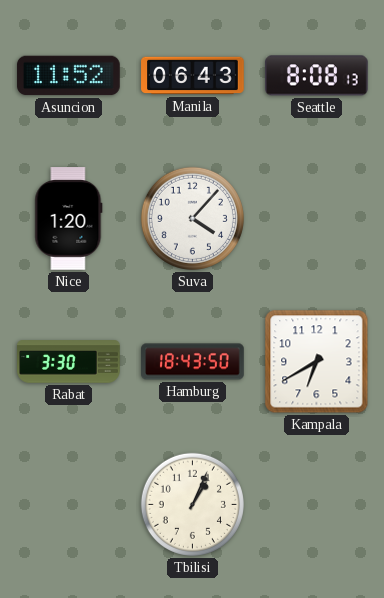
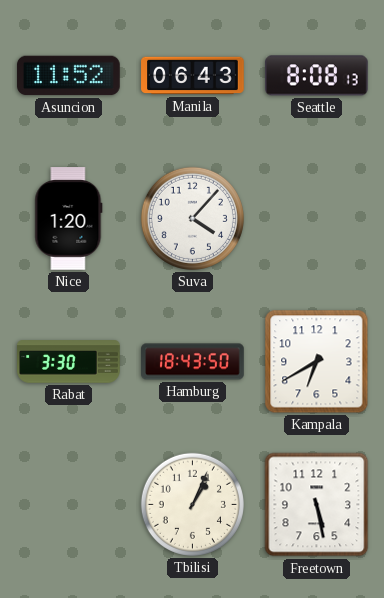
Freetown: none -> 5:28
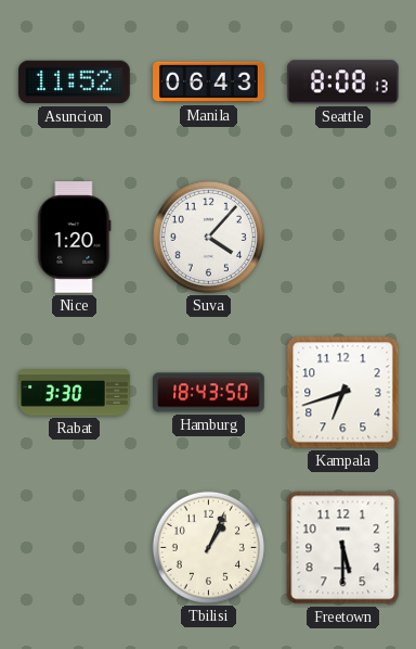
Kampala: 6:40 -> 6:42
Freetown: 5:28 -> 5:30
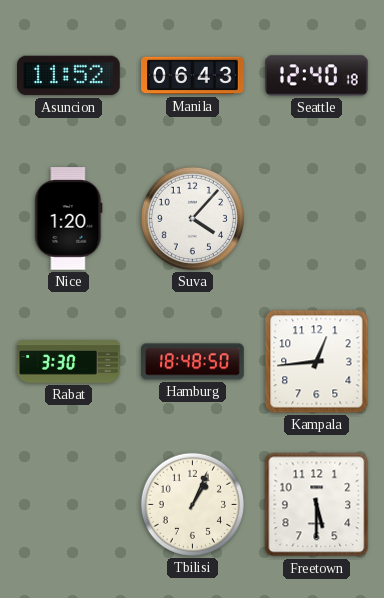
Seattle: 8:08 -> 12:40
Hamburg: 18:43 -> 18:48
Kampala: 6:42 -> 12:44
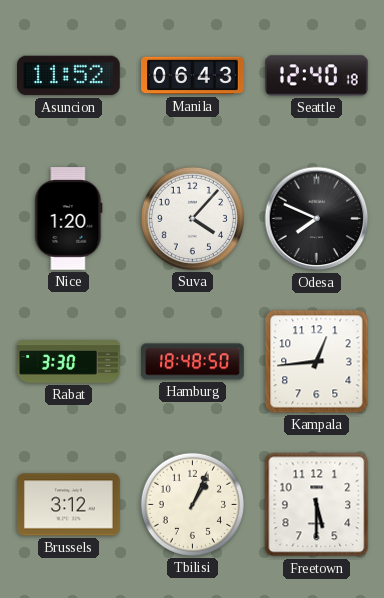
Odesa: none -> 7:49
Brussels: none -> 3:12
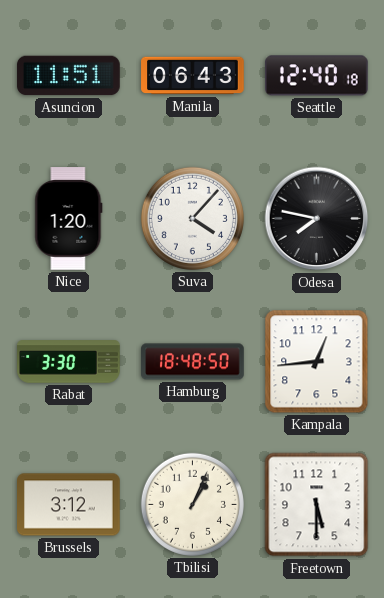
Asuncion: 11:52 -> 11:51
Odesa: 7:49 -> 7:47
